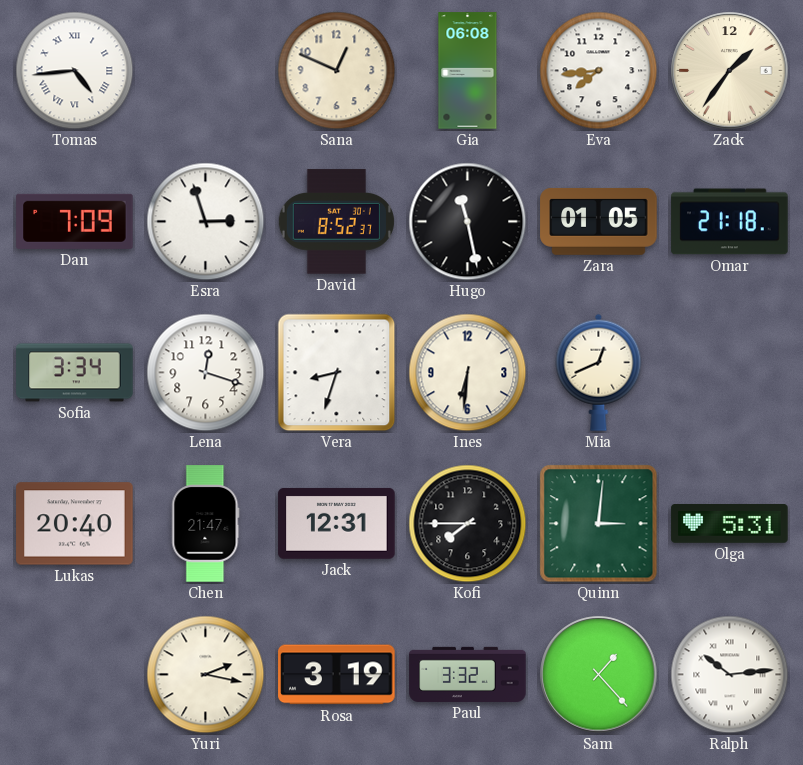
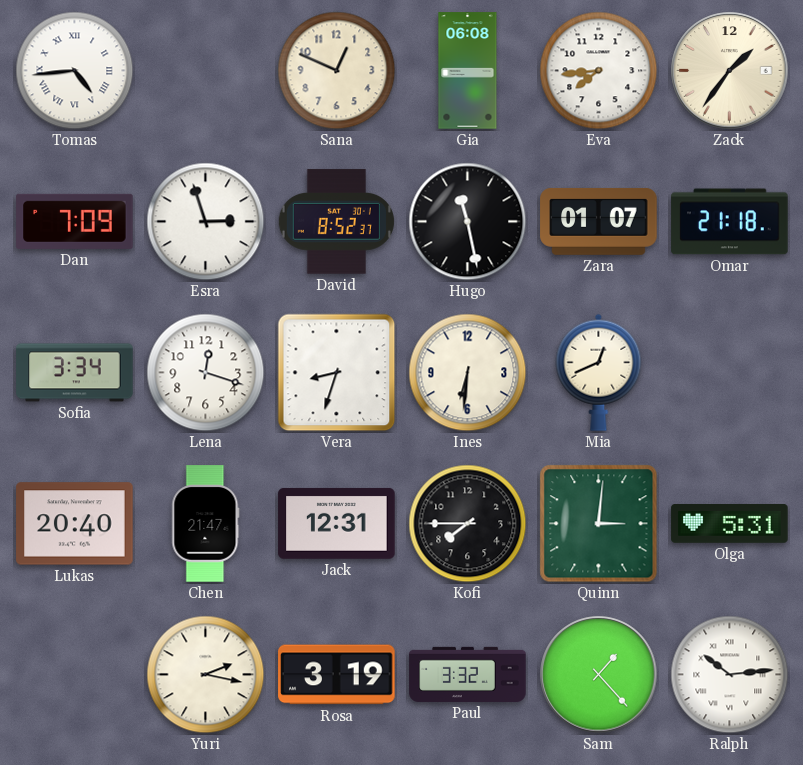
Zara: 01:05 -> 01:07
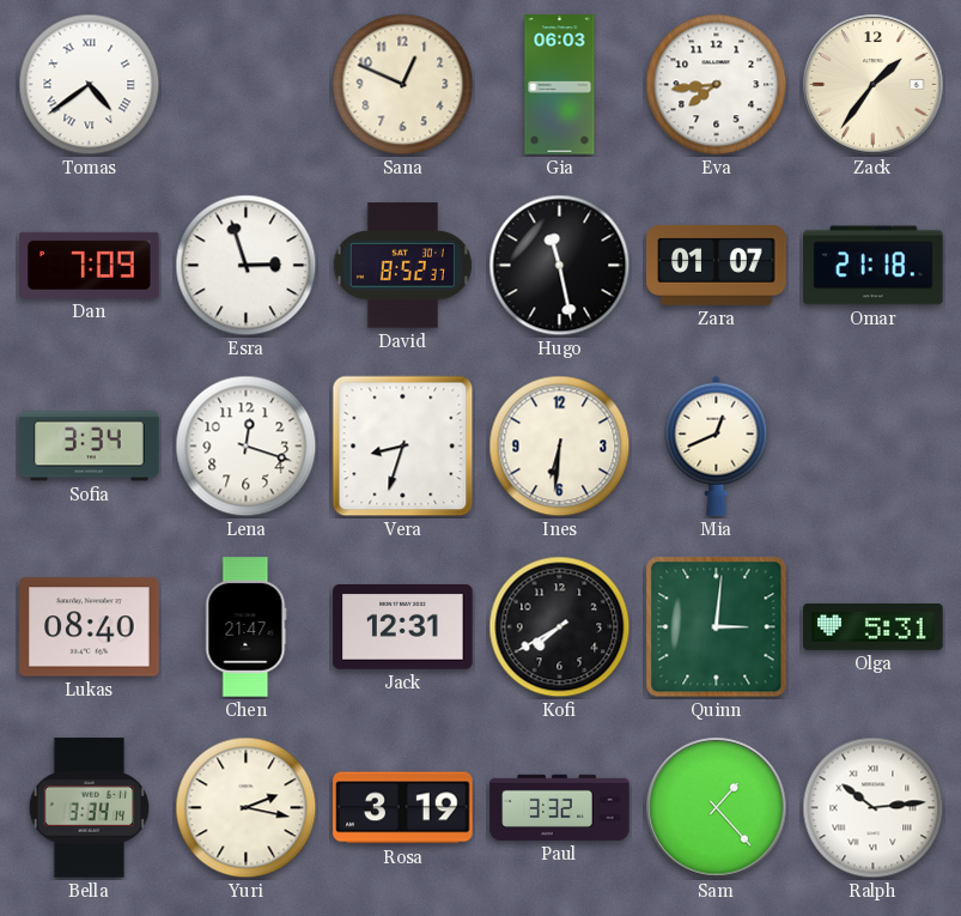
Tomas: 4:44 -> 4:39
Gia: 06:08 -> 06:03
Lukas: 20:40 -> 08:40
Kofi: 7:45 -> 7:40
Bella: none -> 3:34
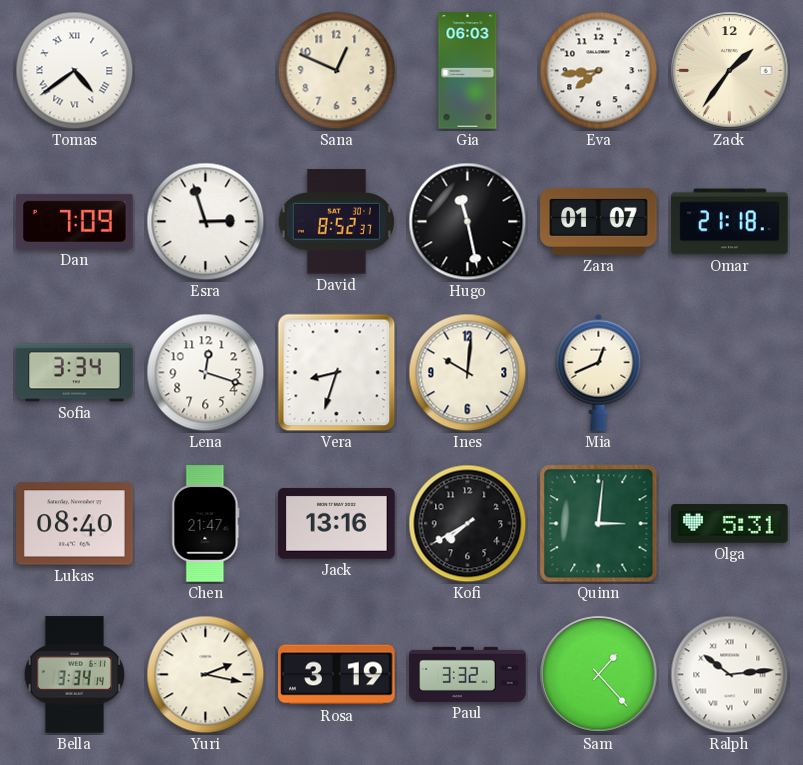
Ines: 6:31 -> 10:01
Jack: 12:31 -> 13:16
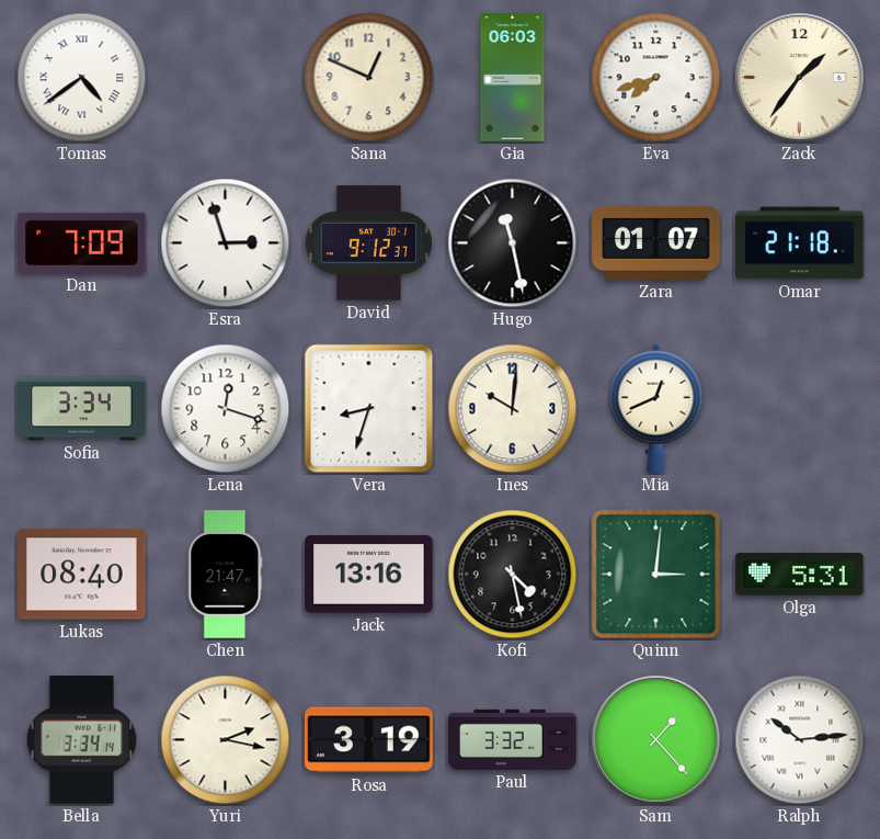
Eva: 7:44 -> 7:42
David: 8:52 -> 9:12
Kofi: 7:40 -> 4:28
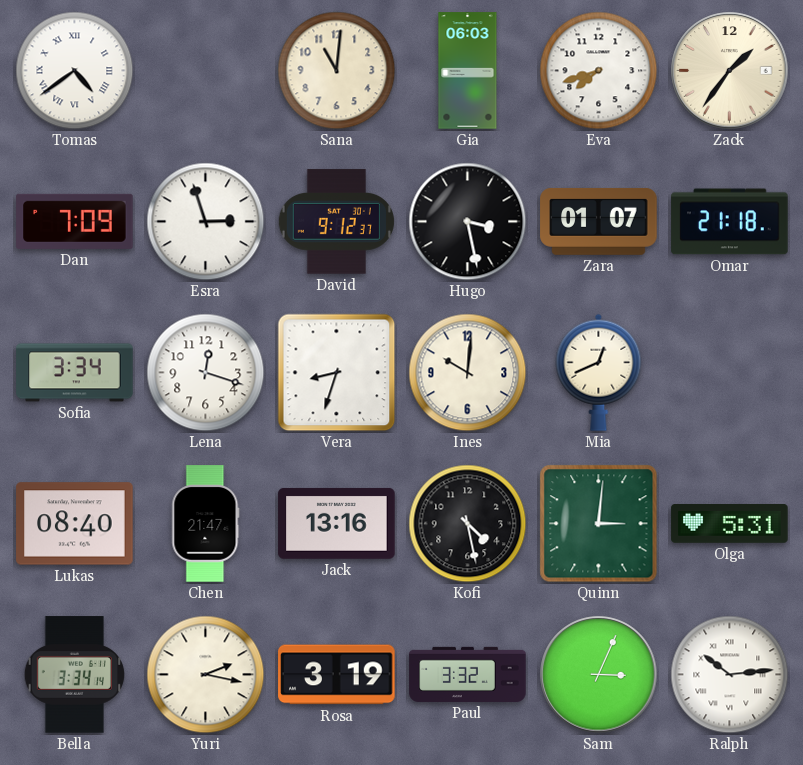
Sana: 12:49 -> 11:01
Hugo: 11:28 -> 3:28
Sam: 1:23 -> 3:04
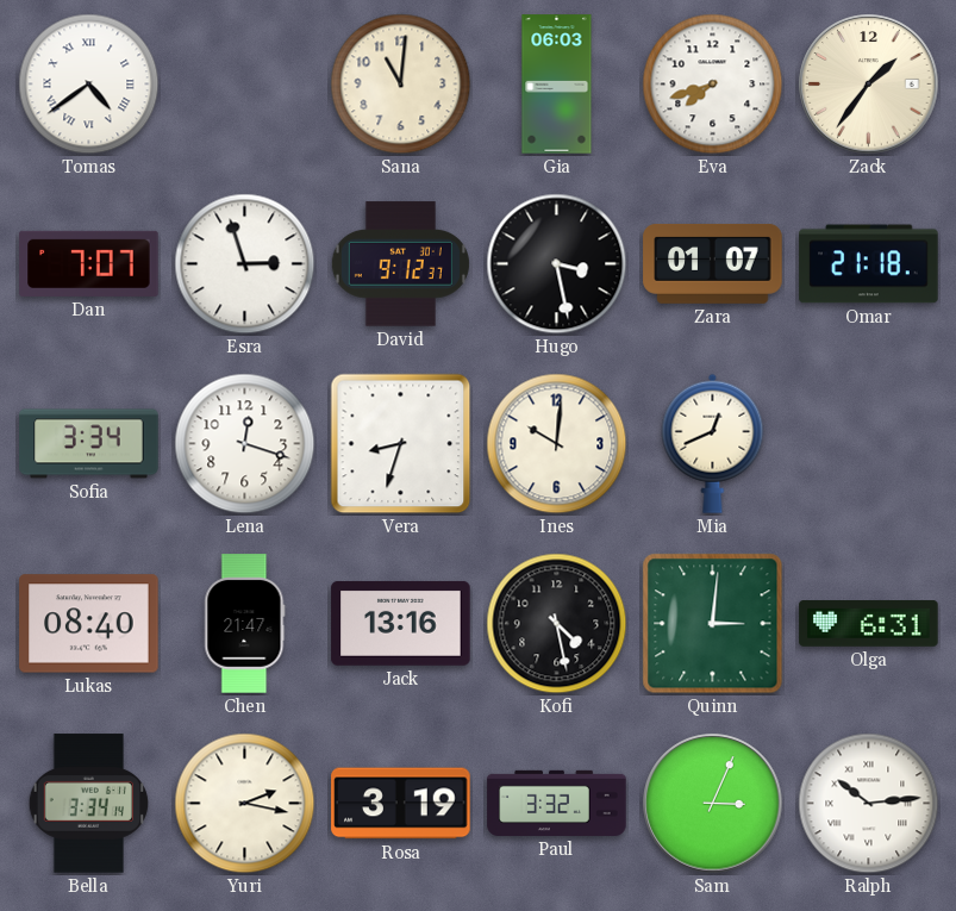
Dan: 7:09 -> 7:07
Olga: 5:31 -> 6:31
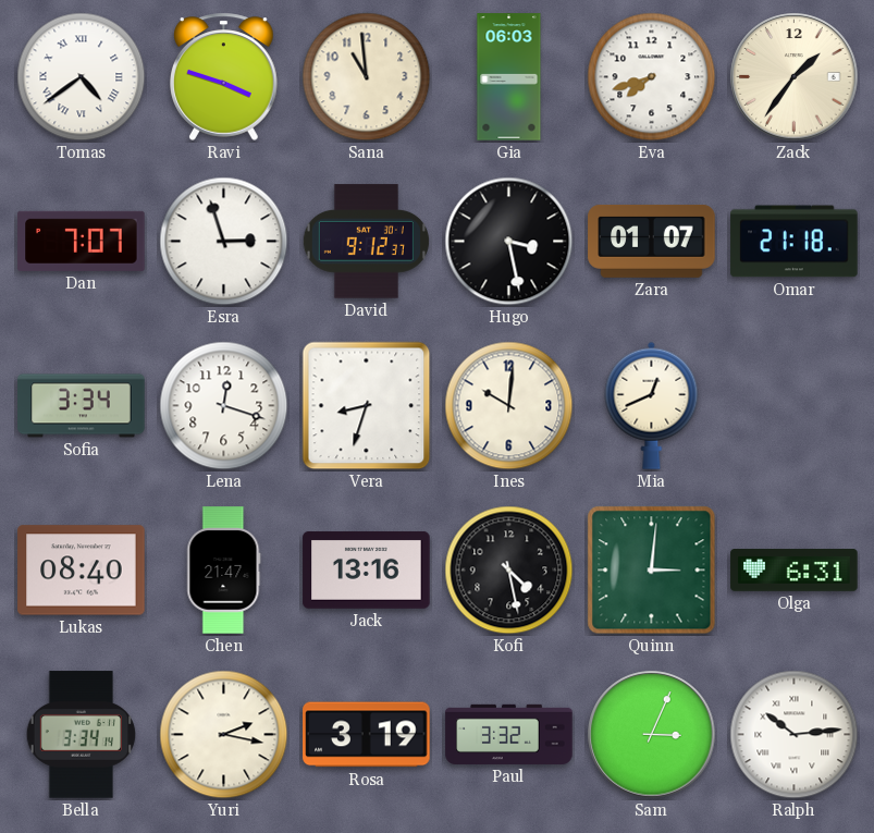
Ravi: none -> 3:48
Sana: 11:01 -> 10:59
